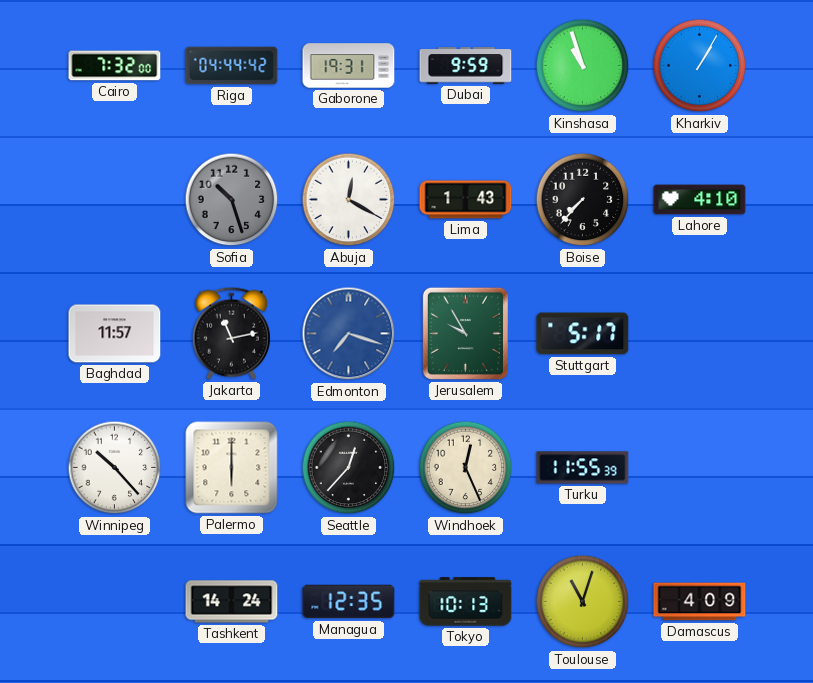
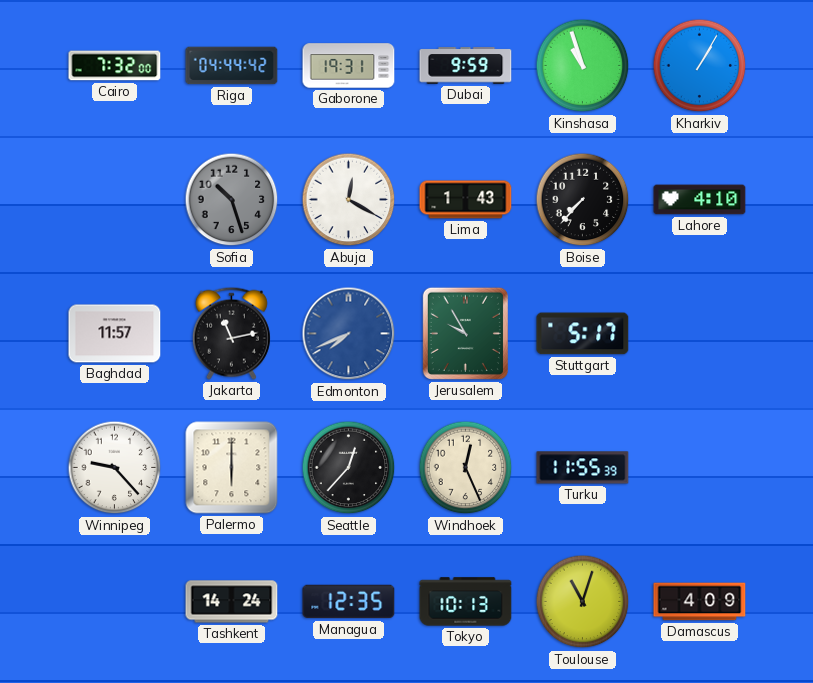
Edmonton: 7:18 -> 7:41
Winnipeg: 10:23 -> 9:23
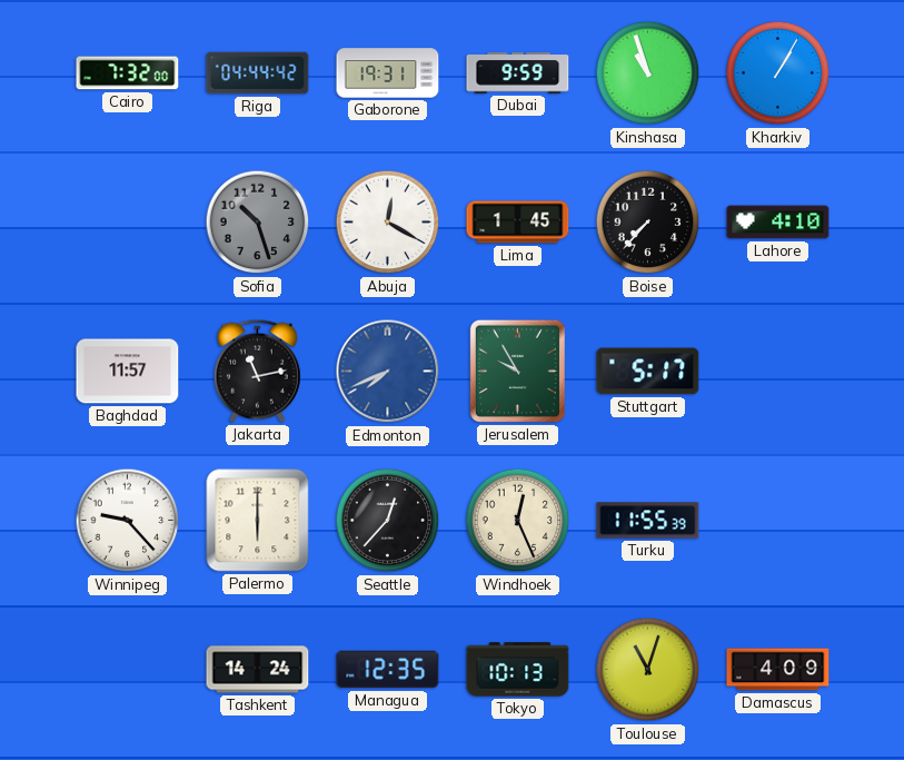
Lima: 1:43 -> 1:45
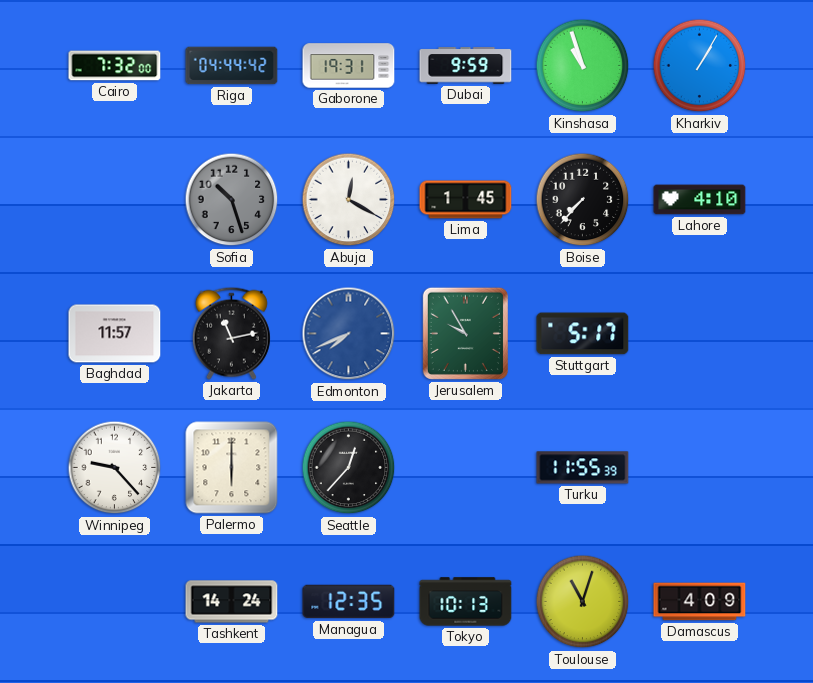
Windhoek: 12:26 -> none
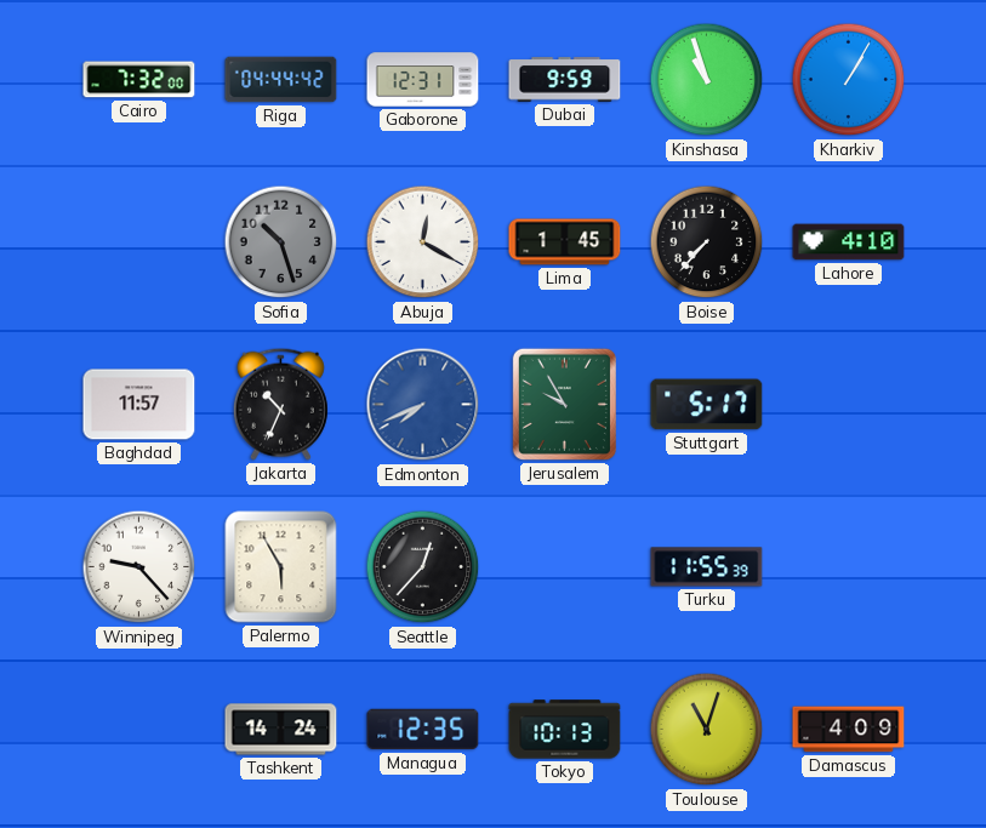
Gaborone: 19:31 -> 12:31
Jakarta: 11:13 -> 10:34
Palermo: 6:00 -> 5:55
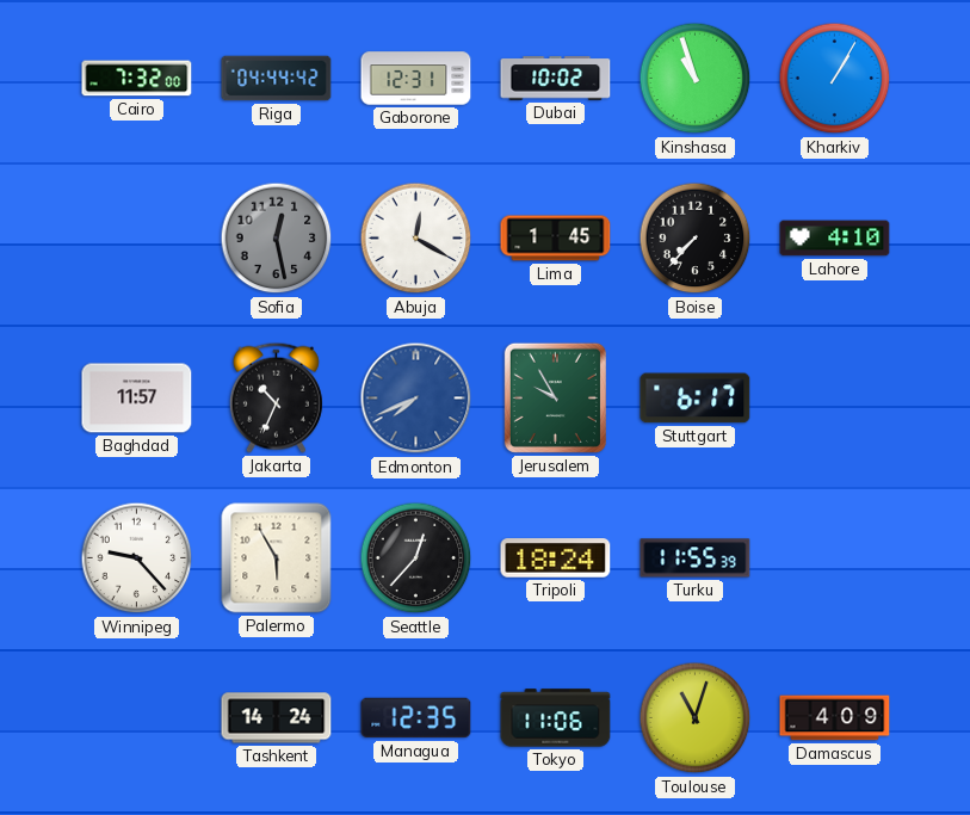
Dubai: 9:59 -> 10:02
Sofia: 10:27 -> 12:28
Stuttgart: 5:17 -> 6:17
Tripoli: none -> 18:24
Tokyo: 10:13 -> 11:06
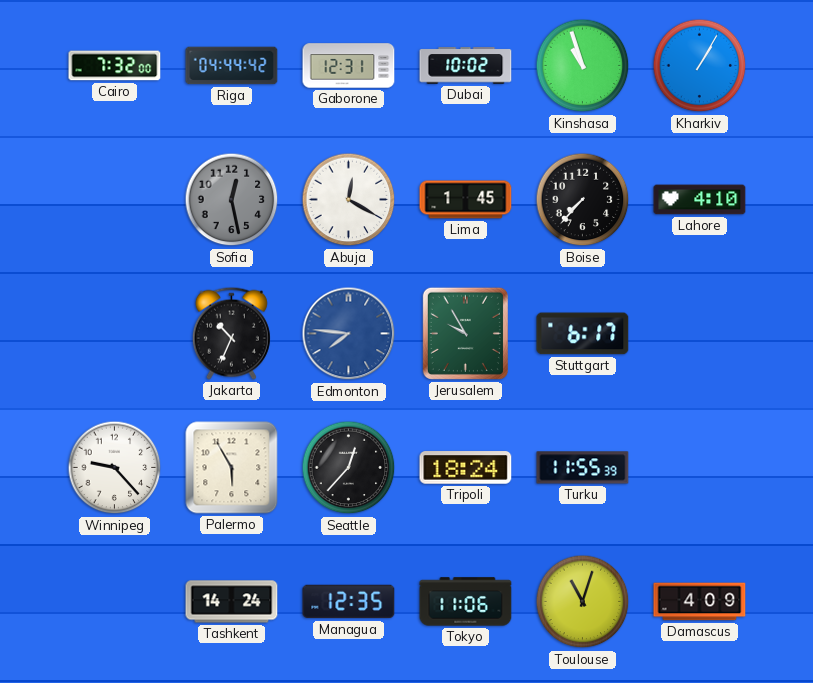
Baghdad: 11:57 -> none
Edmonton: 7:41 -> 7:46
